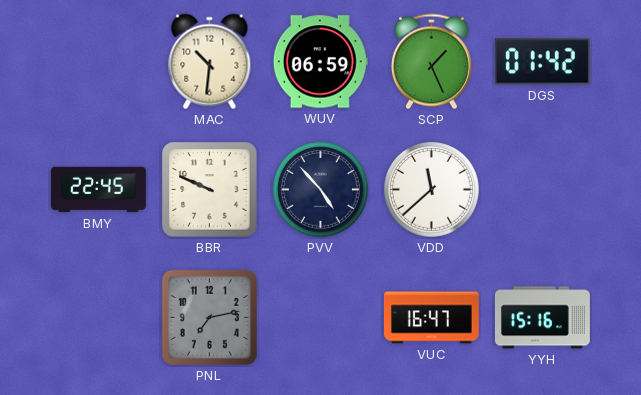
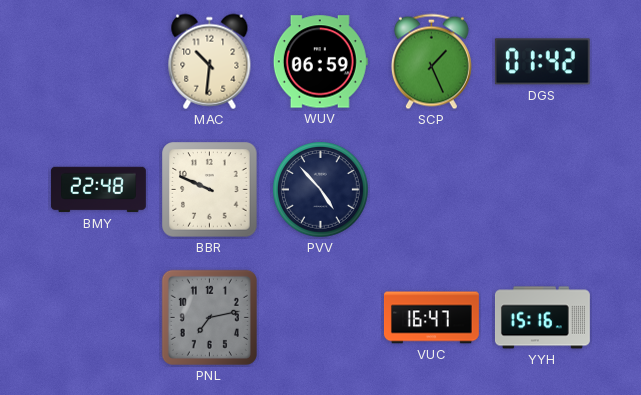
BMY: 22:45 -> 22:48
VDD: 11:38 -> none
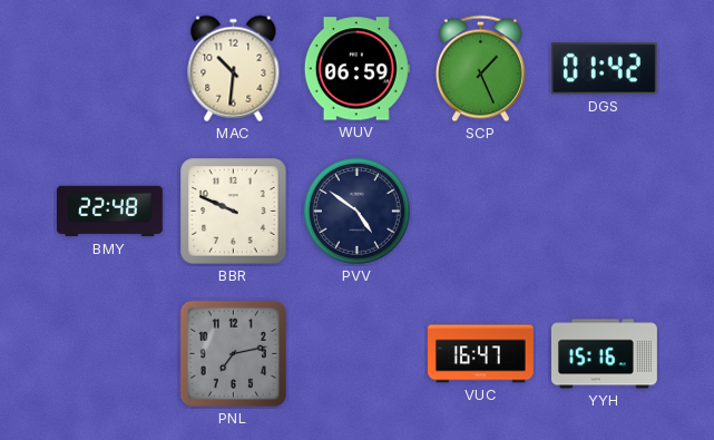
PVV: 4:53 -> 4:51
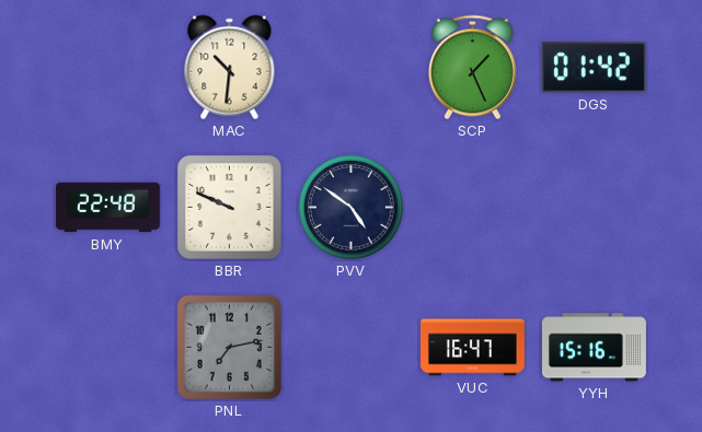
WUV: 06:59 -> none
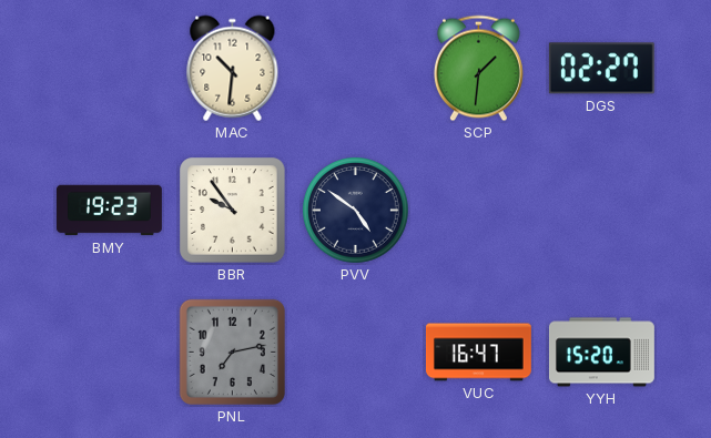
SCP: 1:26 -> 1:31
DGS: 01:42 -> 02:27
BMY: 22:48 -> 19:23
BBR: 9:49 -> 9:54
YYH: 15:16 -> 15:20
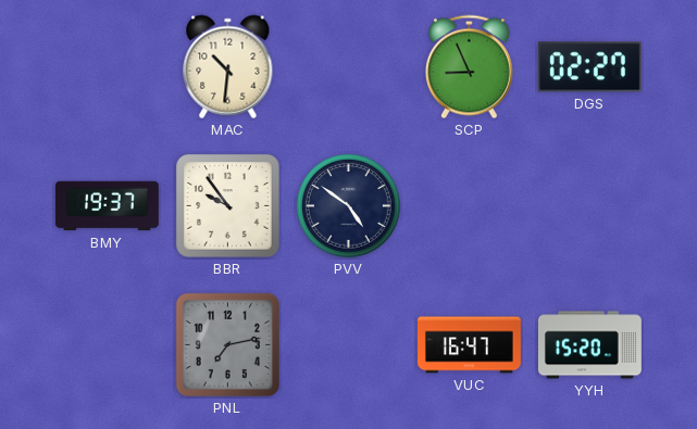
SCP: 1:31 -> 8:56
BMY: 19:23 -> 19:37
